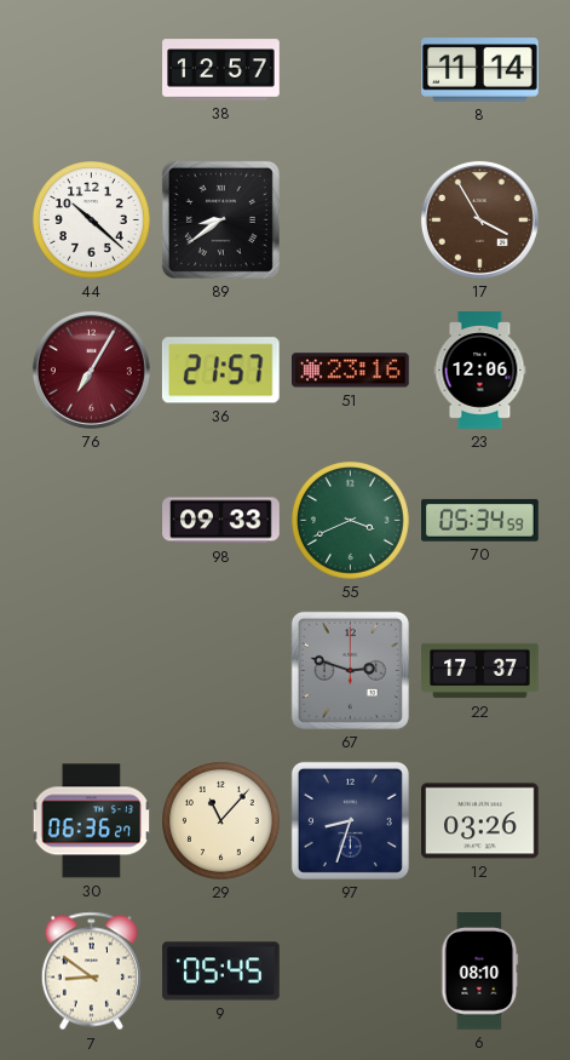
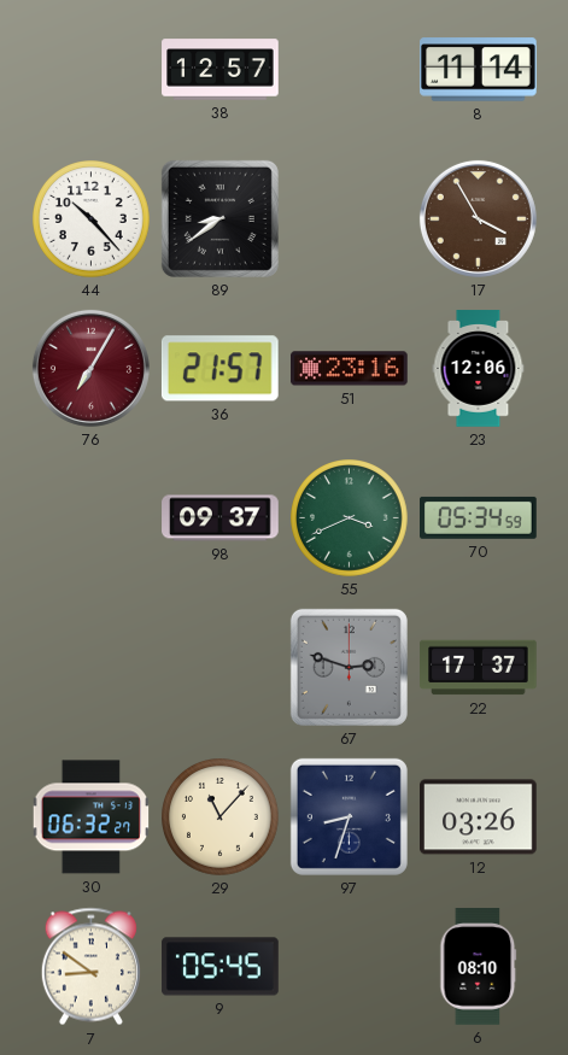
44: 10:22 -> 10:23
98: 09:33 -> 09:37
30: 06:36 -> 06:32
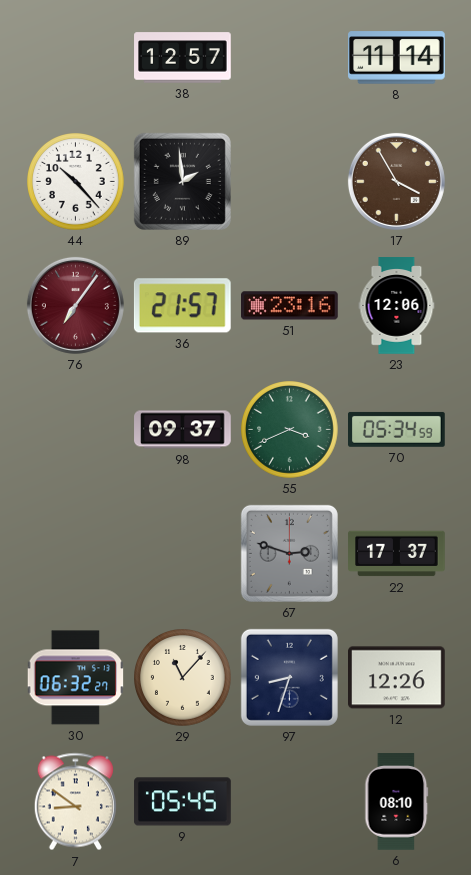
89: 8:39 -> 1:59
76: 7:05 -> 7:06
12: 03:26 -> 12:26
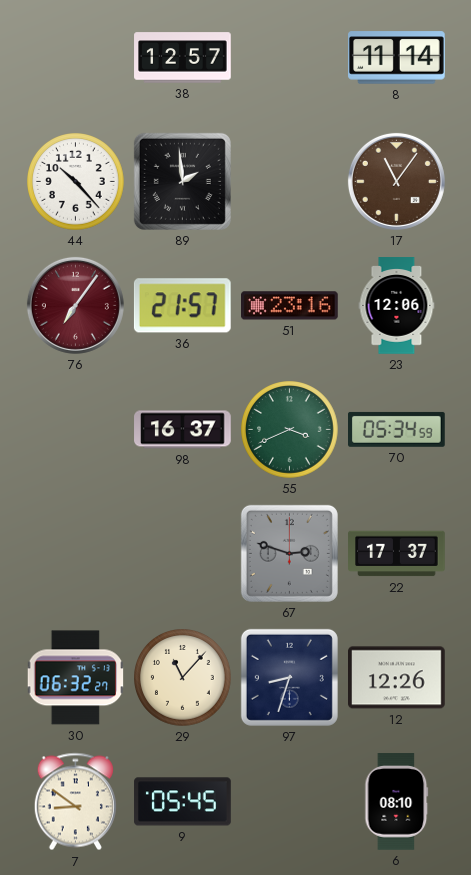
17: 3:55 -> 11:06
98: 09:37 -> 16:37
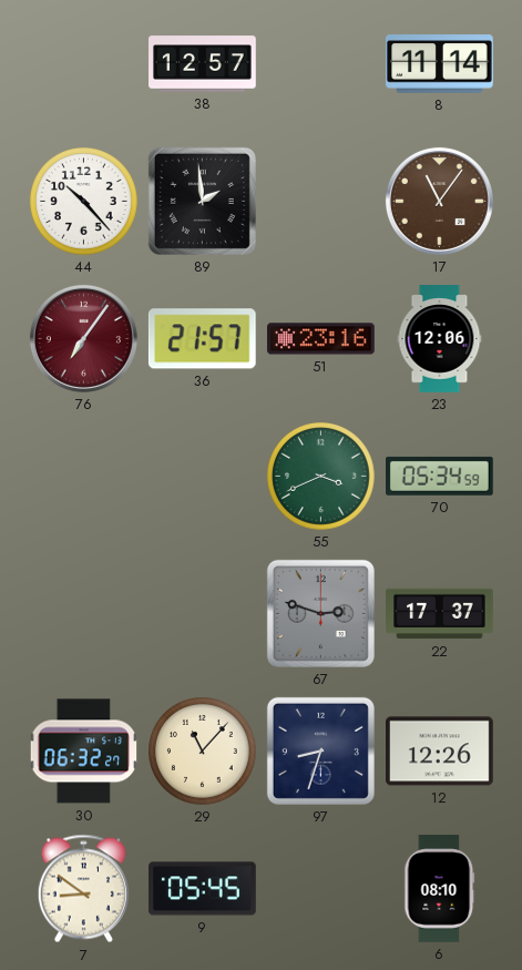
98: 16:37 -> none
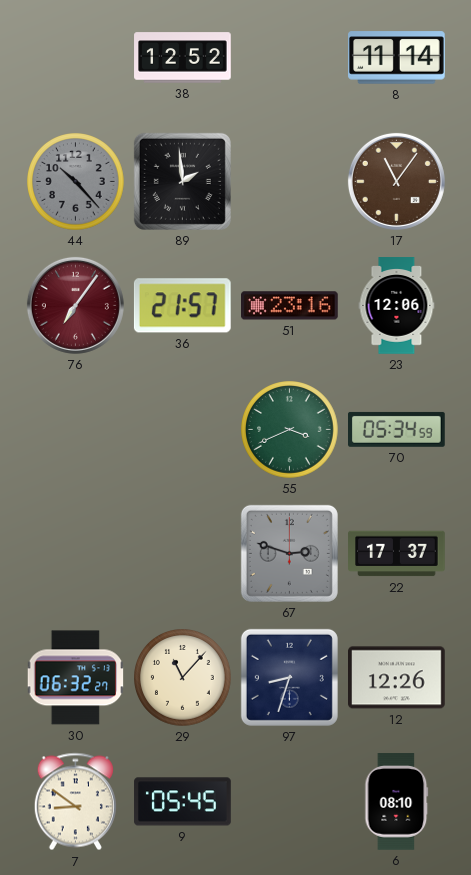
38: 12:57 -> 12:52
44 dial: white -> grey
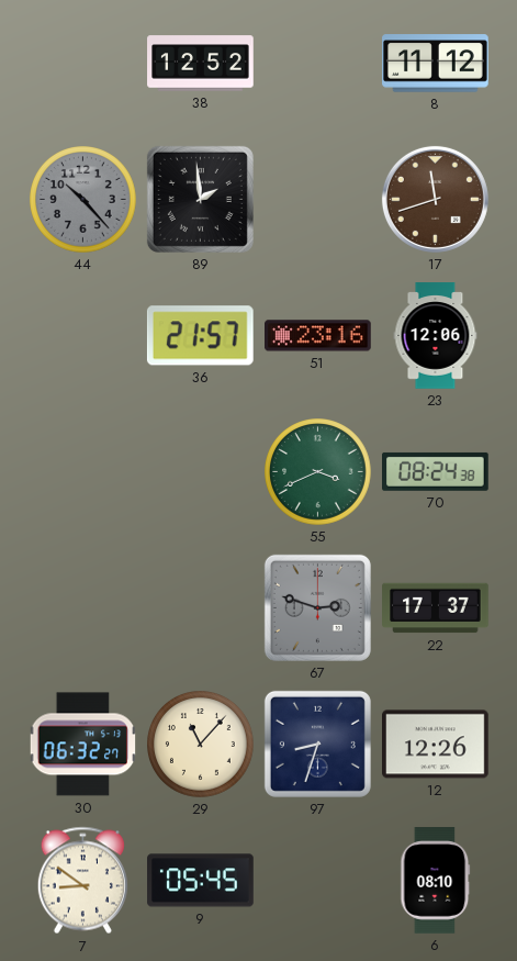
8: 11:14 -> 11:12
17: 11:06 -> 11:42
76: 7:06 -> none
70: 05:34 -> 08:24
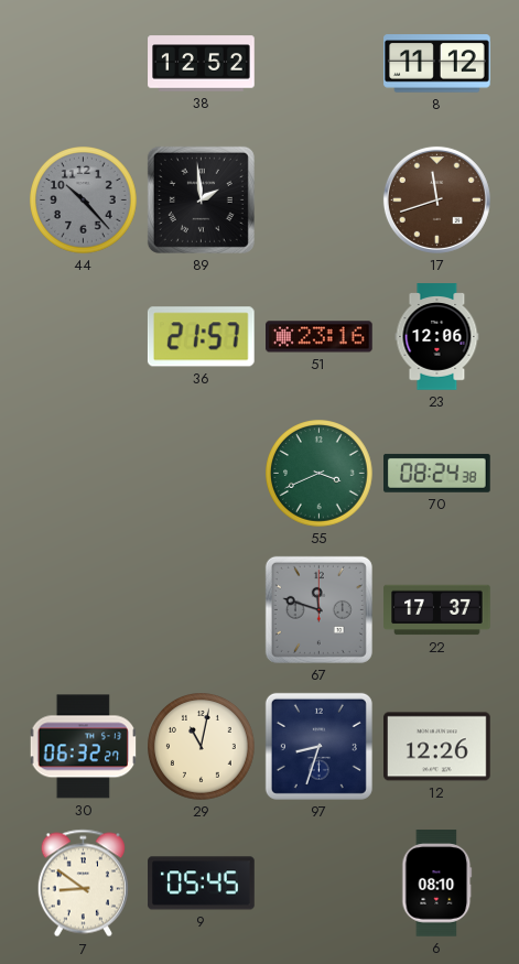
67: 2:48 -> 11:48
29: 11:07 -> 11:02
